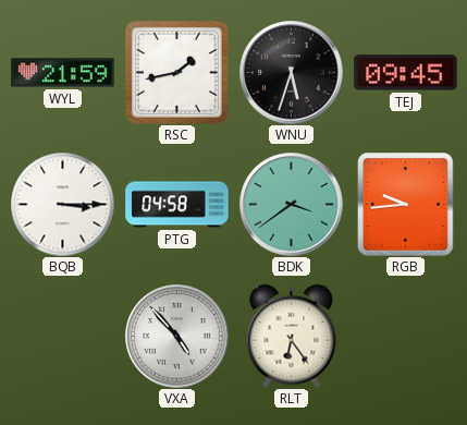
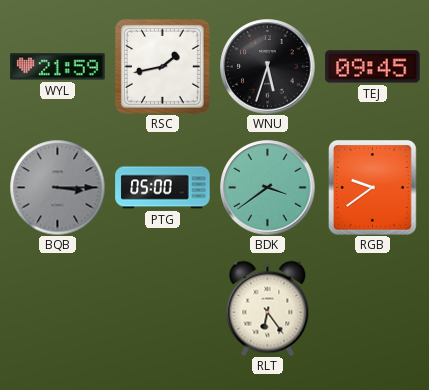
BQB dial: white -> grey
PTG: 04:58 -> 05:00
RGB: 9:44 -> 9:39
VXA: 4:53 -> none
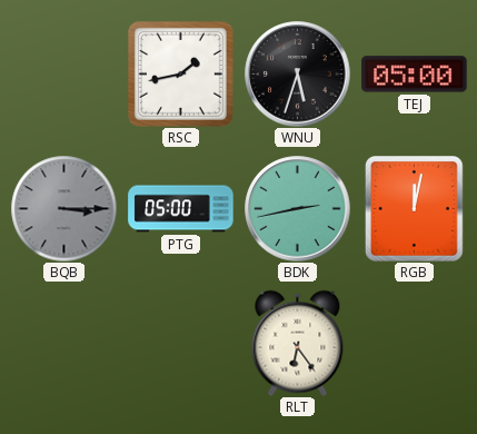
WYL: 21:59 -> none
TEJ: 09:45 -> 05:00
BDK: 3:39 -> 2:43
RGB: 9:39 -> 12:02
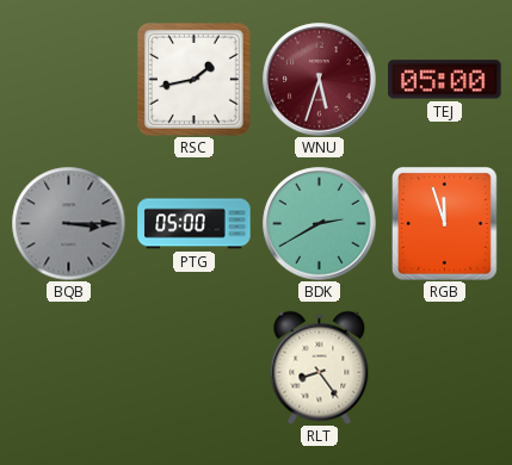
WNU dial: black -> burgundy
BDK: 2:43 -> 2:40
RGB: 12:02 -> 11:57
RLT: 6:24 -> 8:24
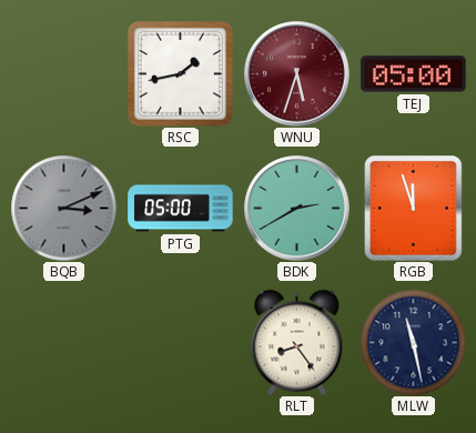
BQB: 3:15 -> 3:11
MLW: none -> 11:28
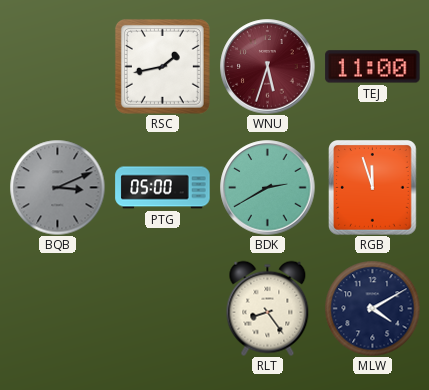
TEJ: 05:00 -> 11:00
MLW: 11:28 -> 4:10
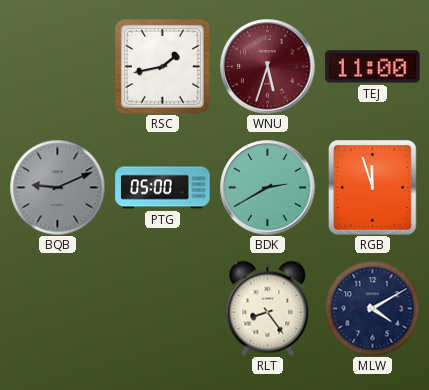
BQB: 3:11 -> 9:11
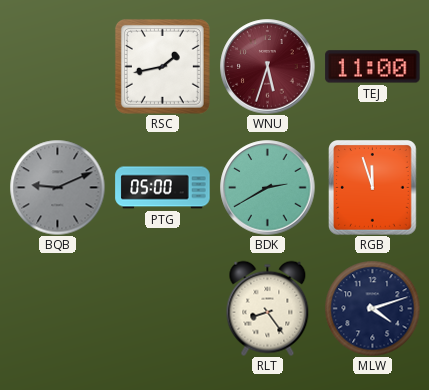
MLW: 4:10 -> 4:12
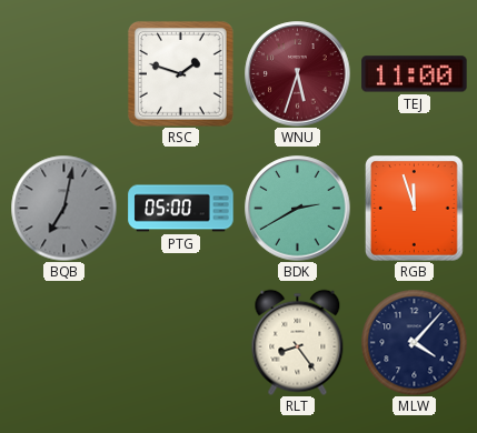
RSC: 1:43 -> 1:48
BQB: 9:11 -> 7:02
MLW: 4:12 -> 4:07
